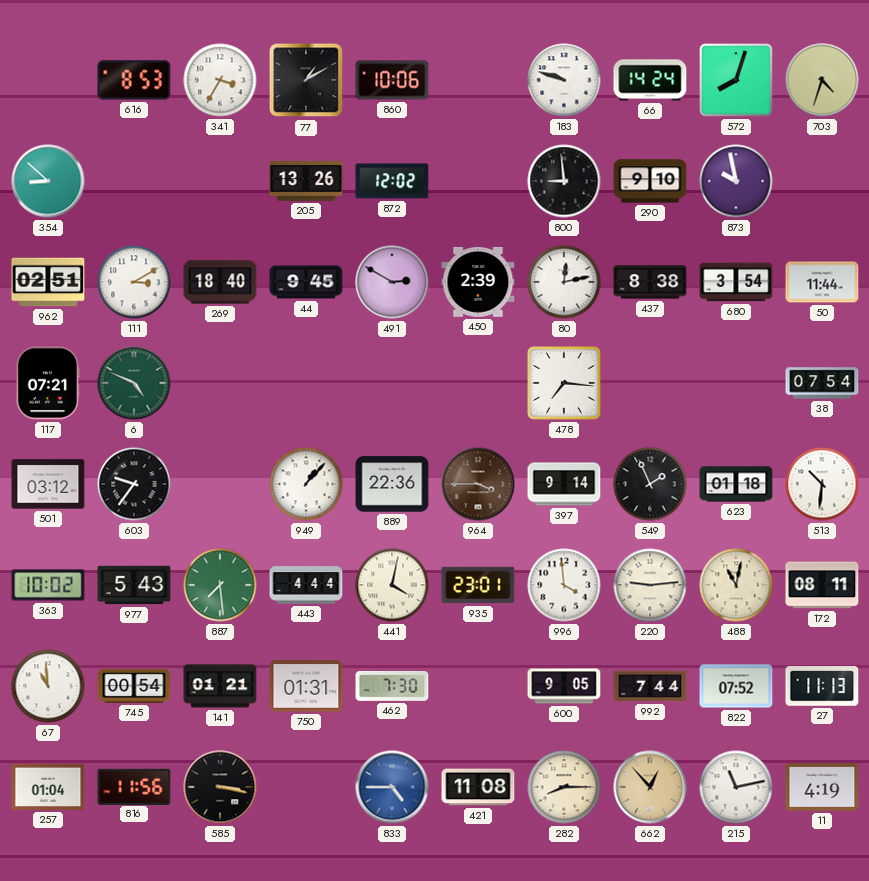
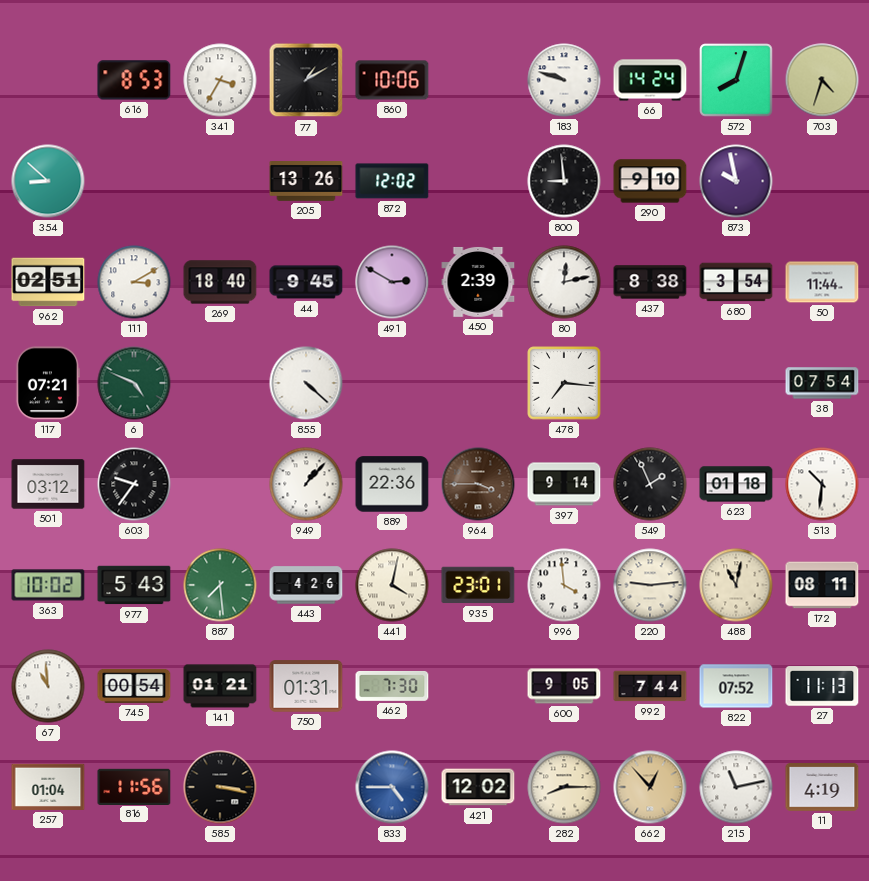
855: none -> 4:22
443: 4:44 -> 4:26
421: 11:08 -> 12:02
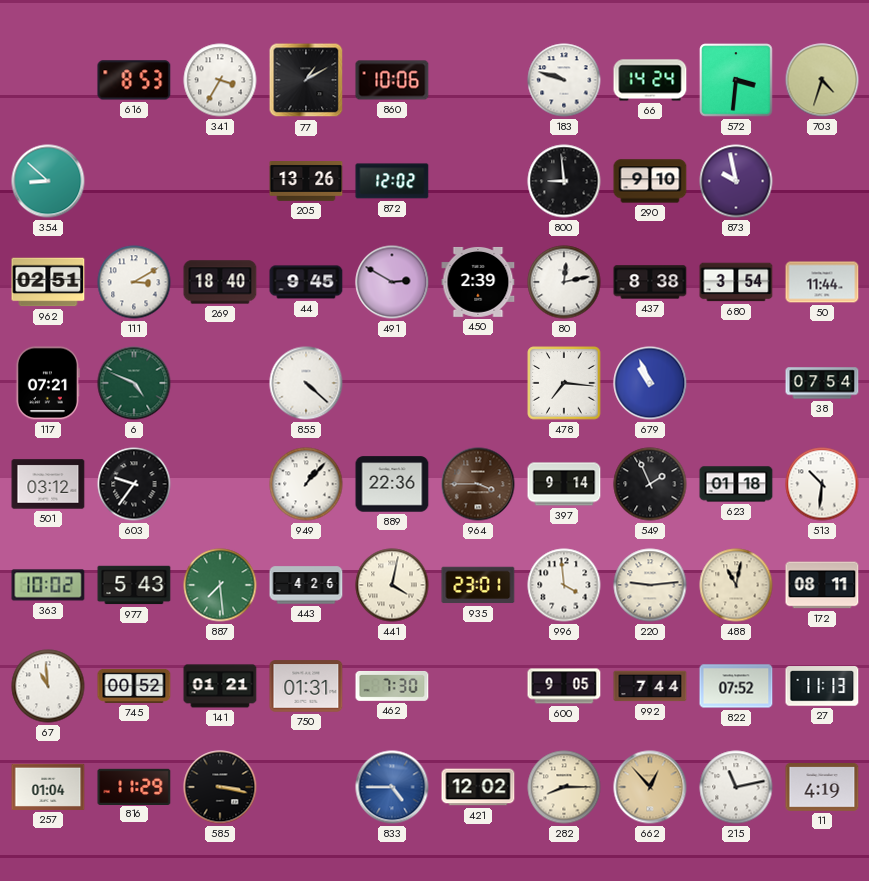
572: 8:03 -> 3:31
679: none -> 10:56
745: 00:54 -> 00:52
816: 11:56 -> 11:29
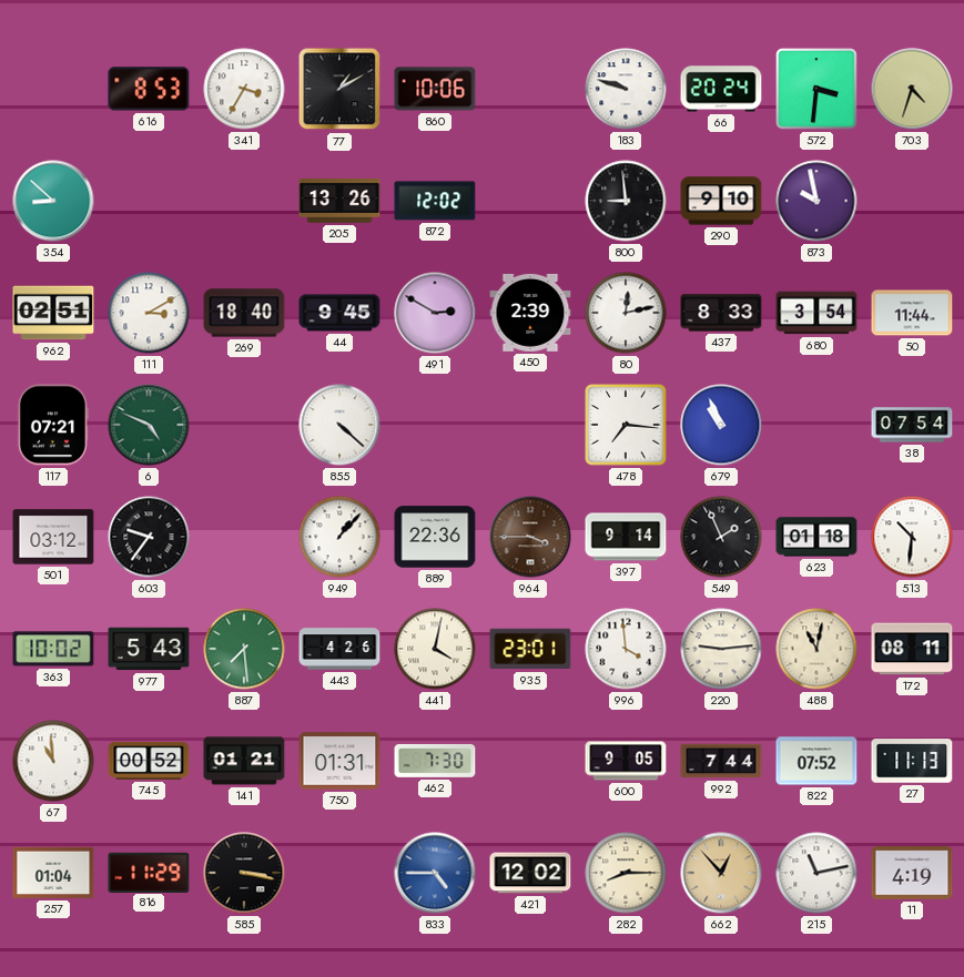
66: 14:24 -> 20:24
437: 8:38 -> 8:33
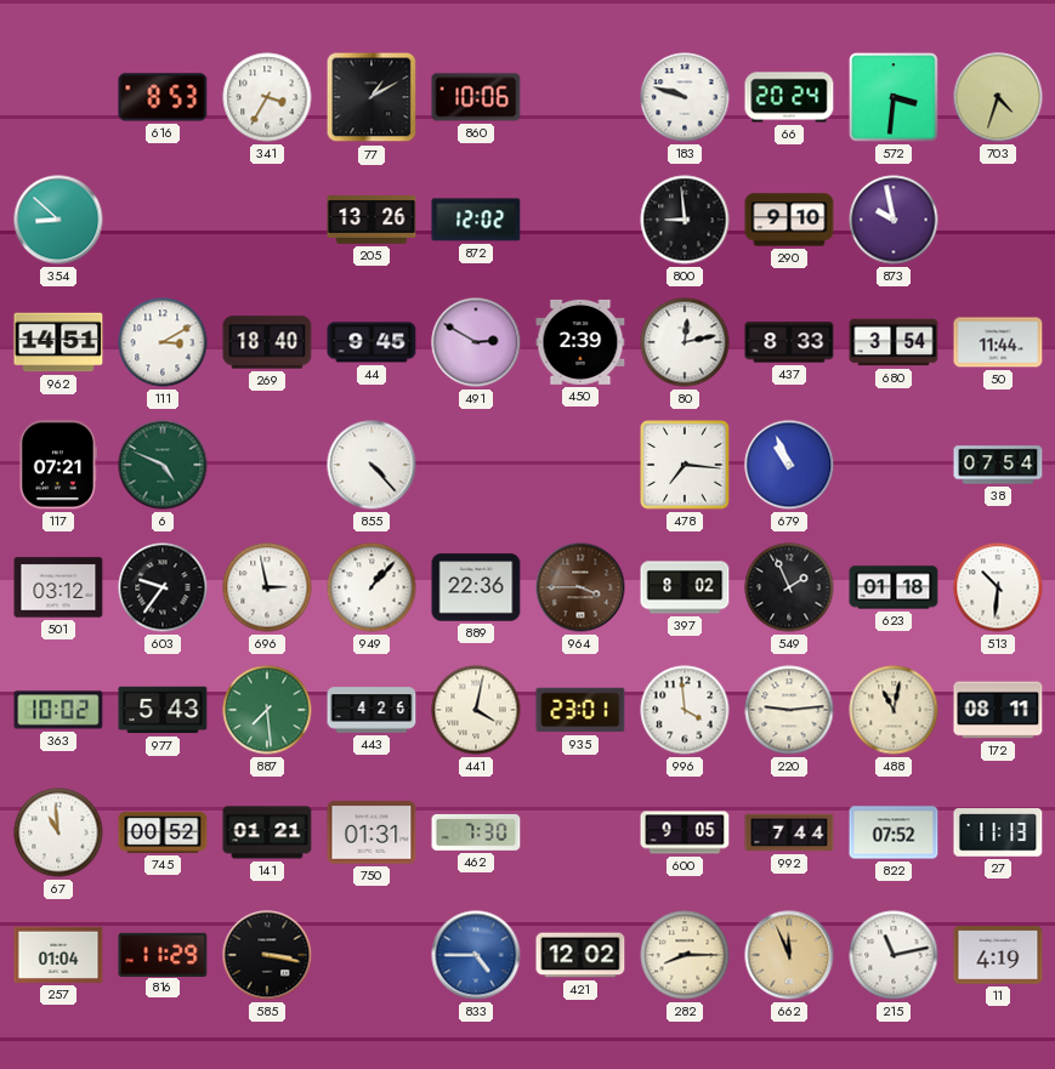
962: 02:51 -> 14:51
855: 4:22 -> 4:23
696: none -> 2:58
397: 9:14 -> 8:02
662: 12:53 -> 11:56
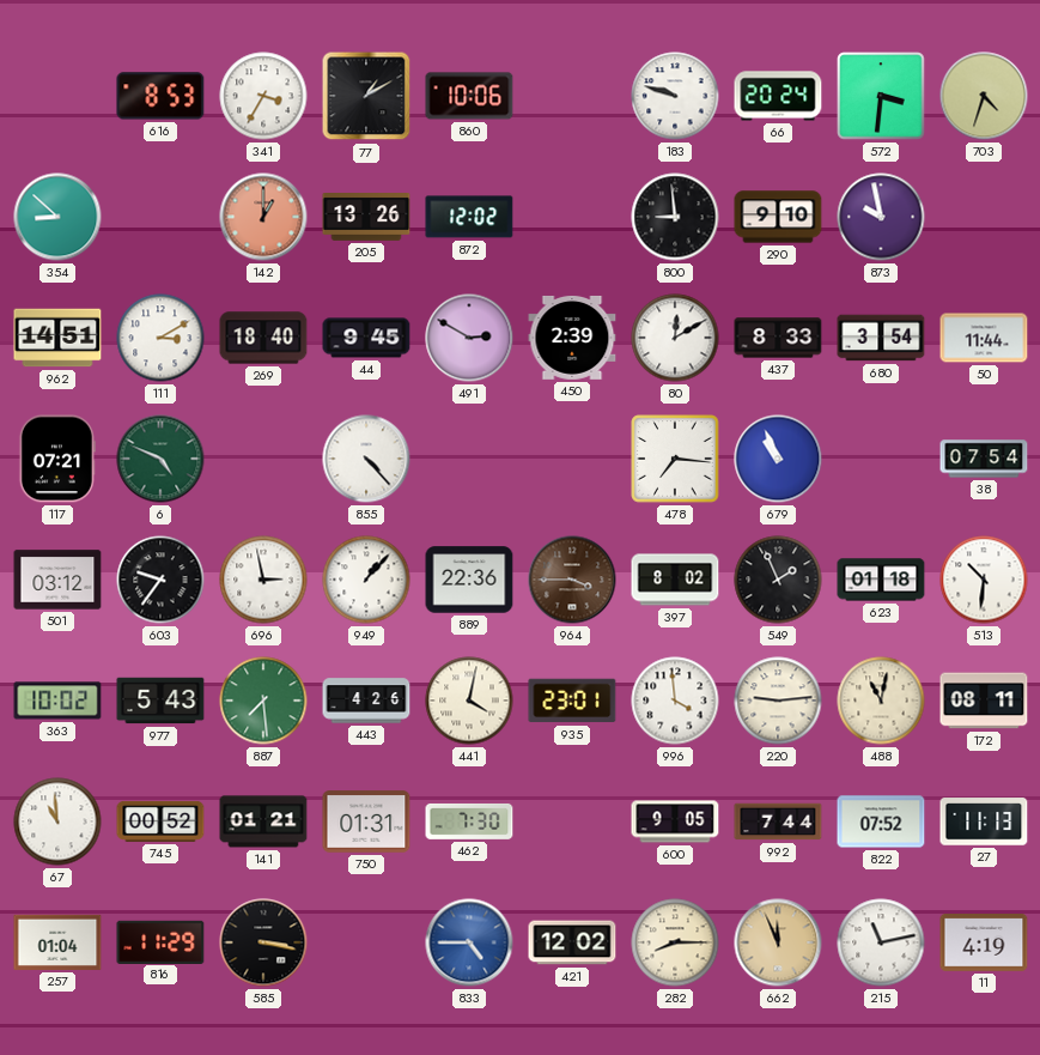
142: none -> 1:00
80: 12:13 -> 12:10
